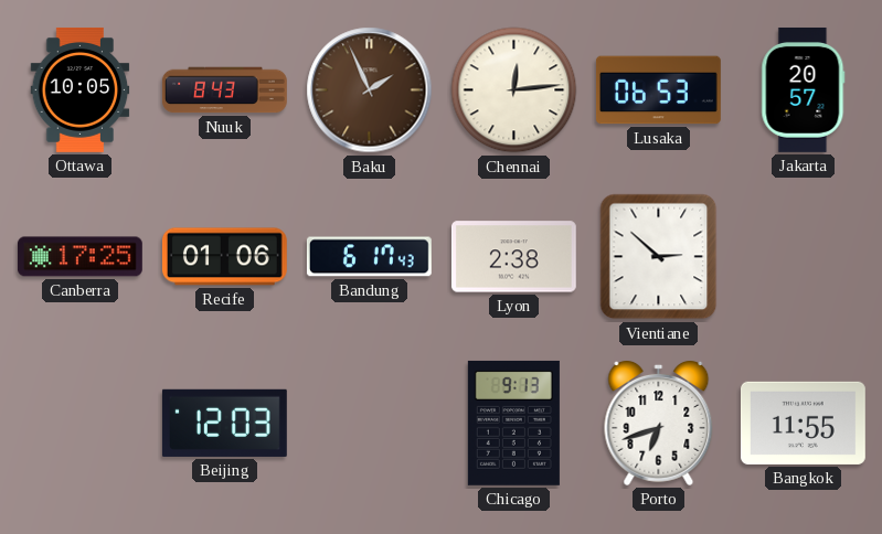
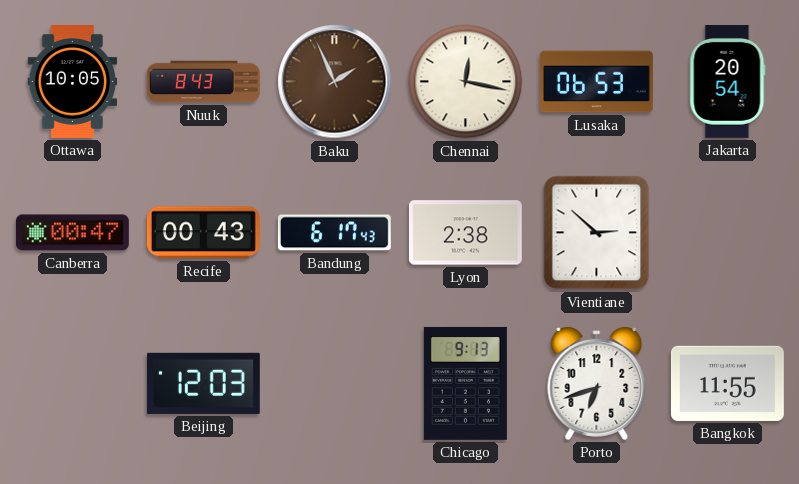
Chennai: 12:14 -> 12:17
Jakarta: 20:57 -> 20:54
Canberra: 17:25 -> 00:47
Recife: 01:06 -> 00:43
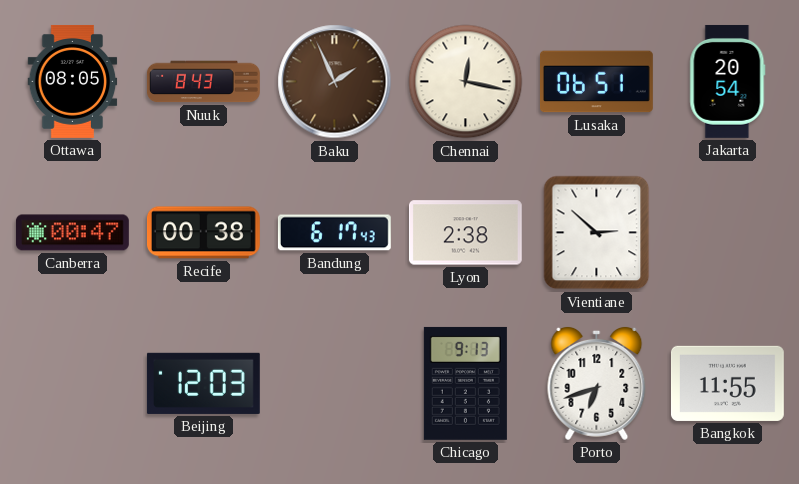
Ottawa: 10:05 -> 08:05
Lusaka: 06:53 -> 06:51
Recife: 00:43 -> 00:38
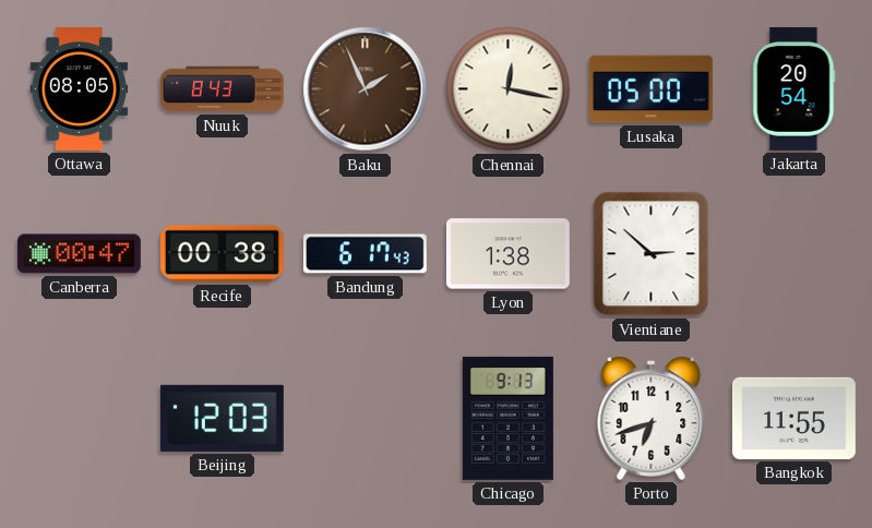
Lusaka: 06:51 -> 05:00
Lyon: 2:38 -> 1:38
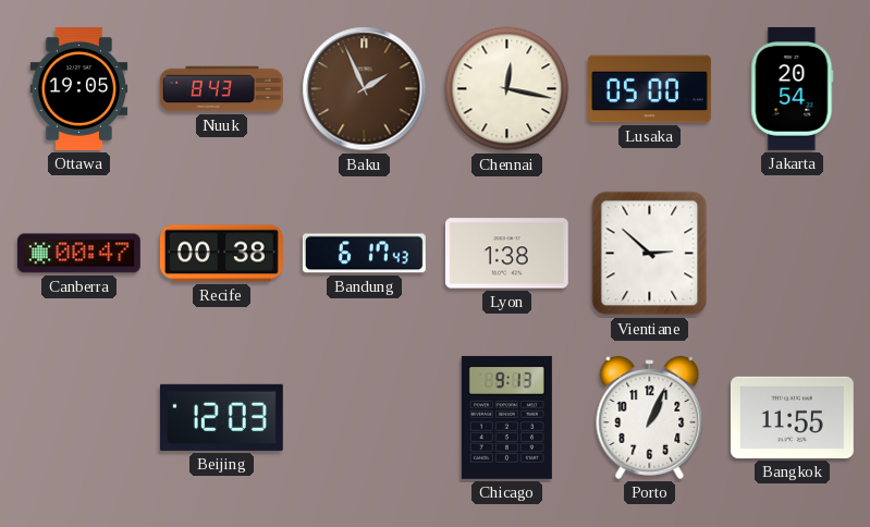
Ottawa: 08:05 -> 19:05
Porto: 6:42 -> 1:04
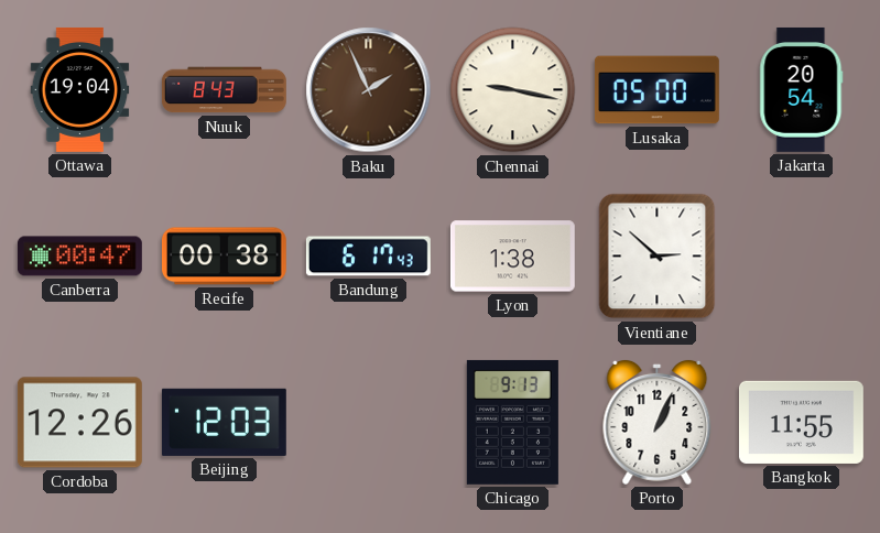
Ottawa: 19:05 -> 19:04
Chennai: 12:17 -> 9:17
Cordoba: none -> 12:26
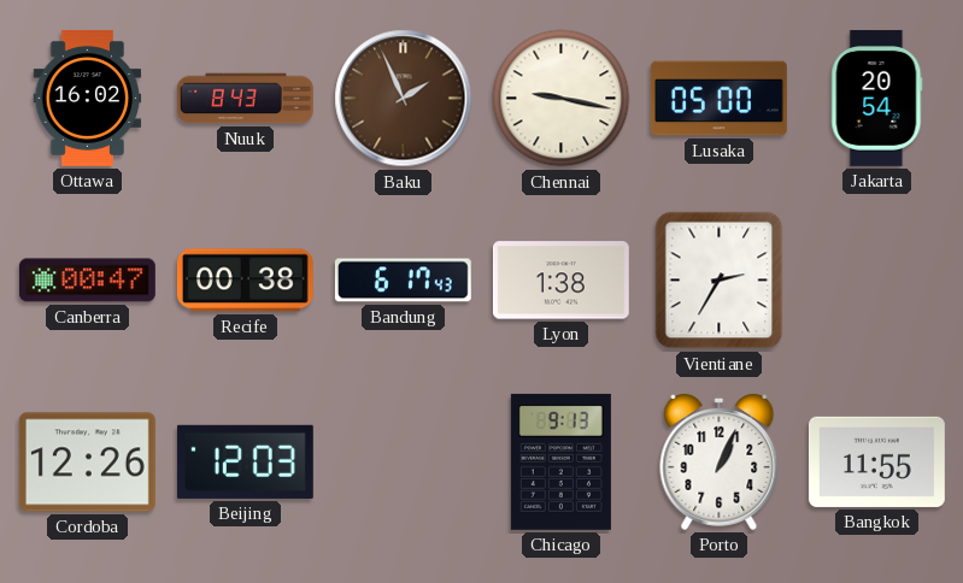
Ottawa: 19:04 -> 16:02
Vientiane: 2:52 -> 2:35
